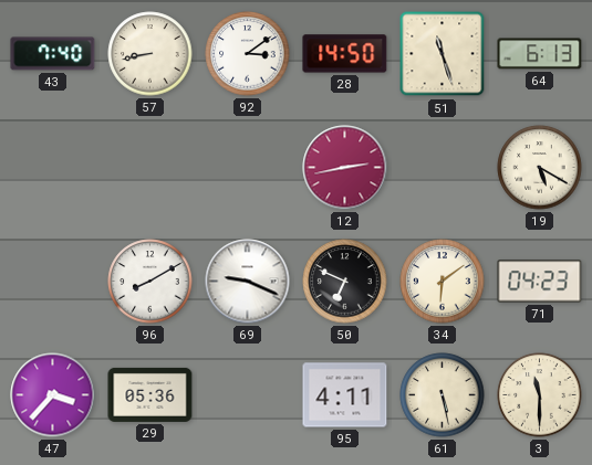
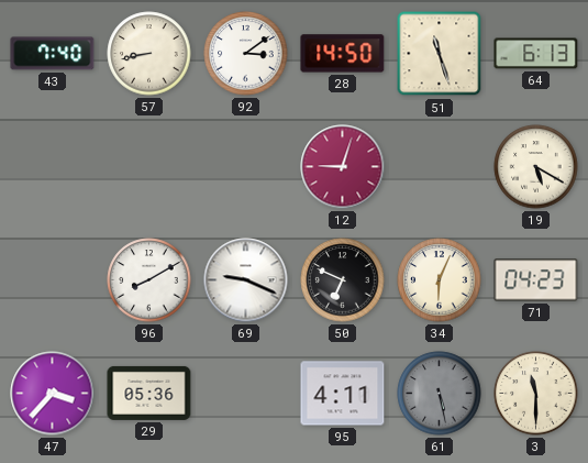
12: 2:43 -> 9:03
34: 6:09 -> 6:04
61 dial: cream -> grey
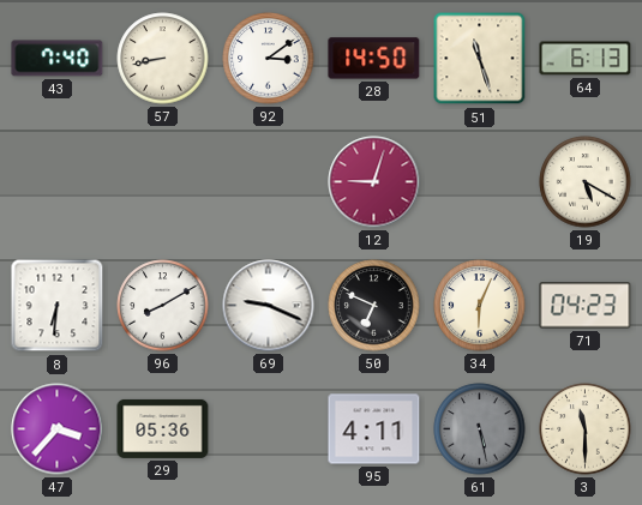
8: none -> 6:31
